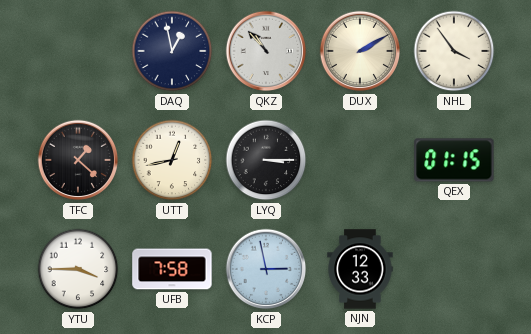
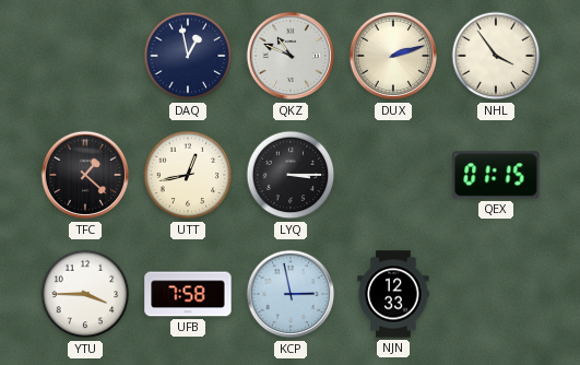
QKZ: 10:53 -> 10:49
DUX: 2:10 -> 2:12
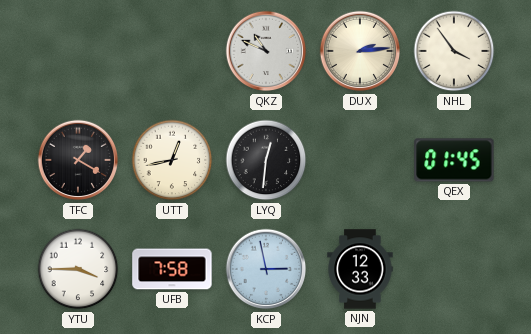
DAQ: 12:58 -> none
DUX: 2:12 -> 2:14
TFC: 1:22 -> 1:20
LYQ: 3:15 -> 12:31
QEX: 01:15 -> 01:45
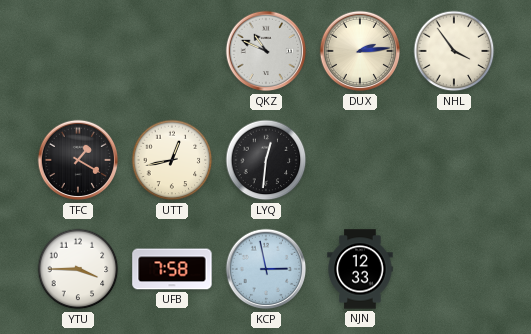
QEX: 01:45 -> none
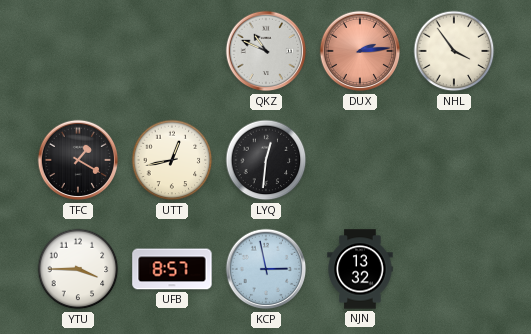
DUX dial: cream -> salmon
UFB: 7:58 -> 8:57
NJN: 12:33 -> 13:32
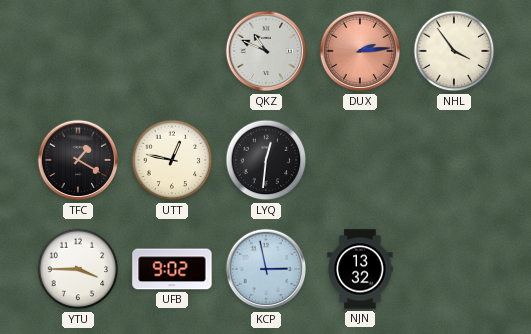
UTT: 12:43 -> 12:47
UFB: 8:57 -> 9:02
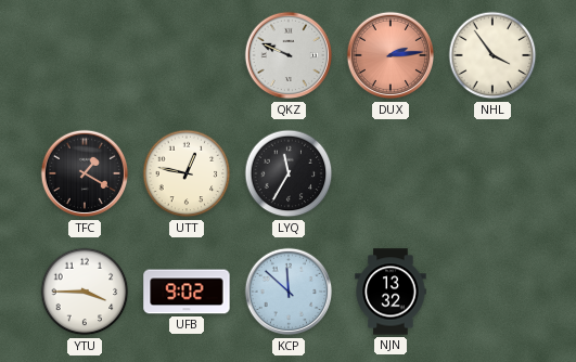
QKZ: 10:49 -> 9:49
LYQ: 12:31 -> 11:35
KCP: 2:58 -> 11:52
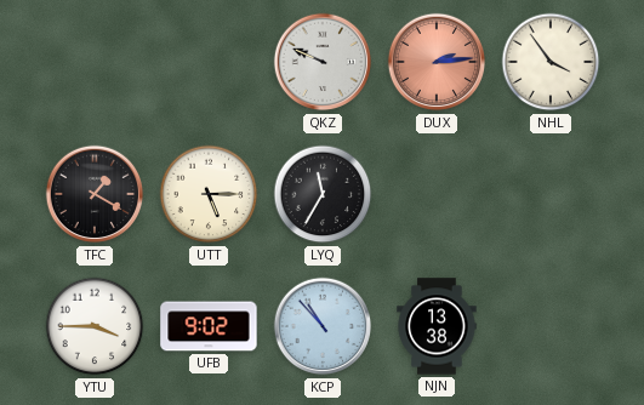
UTT: 12:47 -> 5:15
KCP: 11:52 -> 10:53
NJN: 13:32 -> 13:38
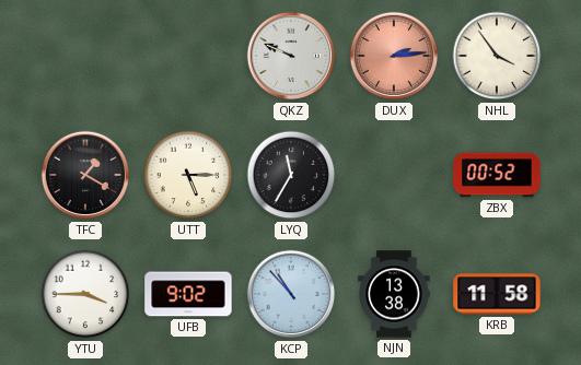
ZBX: none -> 00:52
KRB: none -> 11:58
